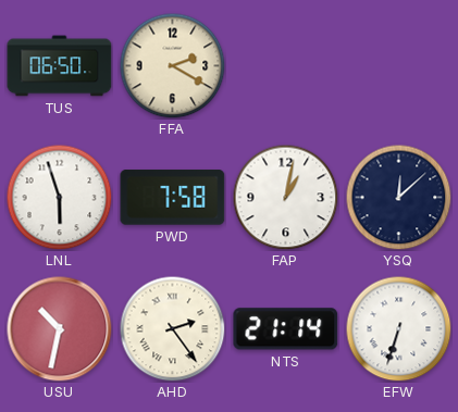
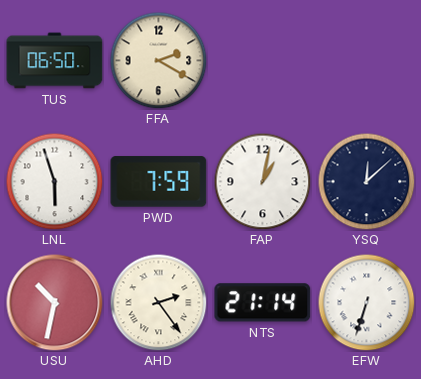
PWD: 7:58 -> 7:59
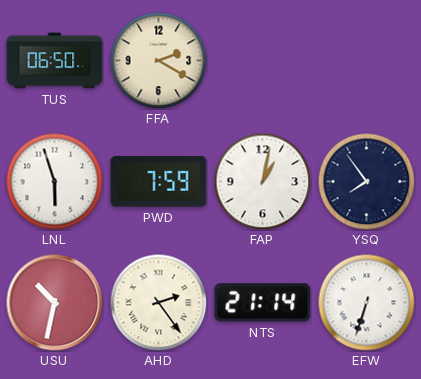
YSQ: 12:08 -> 7:54
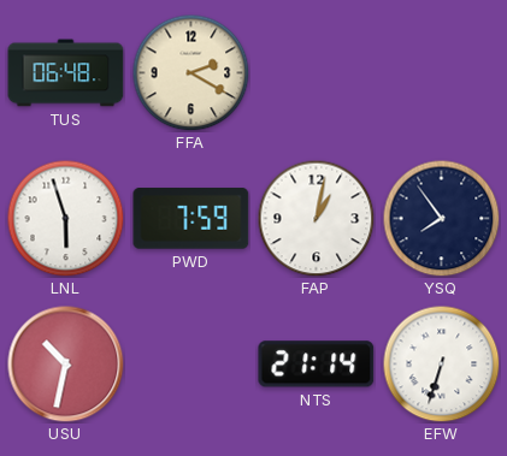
TUS: 06:50 -> 06:48
AHD: 2:24 -> none
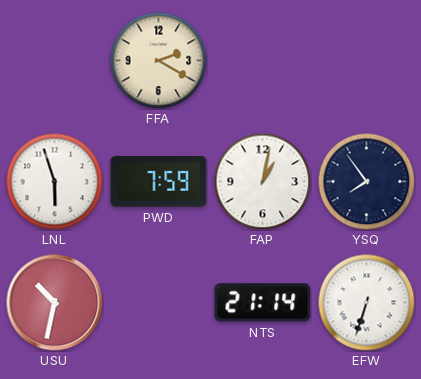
TUS: 06:48 -> none
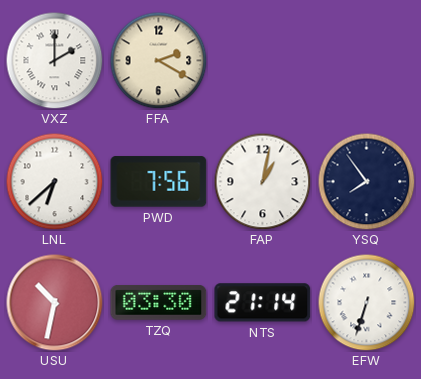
VXZ: none -> 2:00
LNL: 5:57 -> 6:38
PWD: 7:59 -> 7:56
TZQ: none -> 03:30
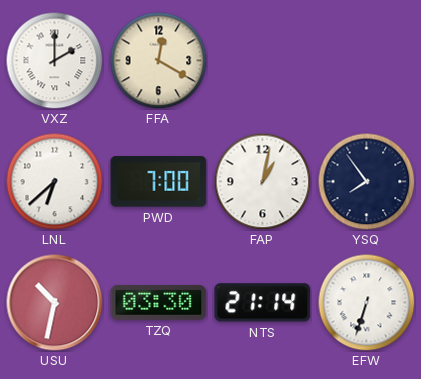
FFA: 2:20 -> 12:20
PWD: 7:56 -> 7:00
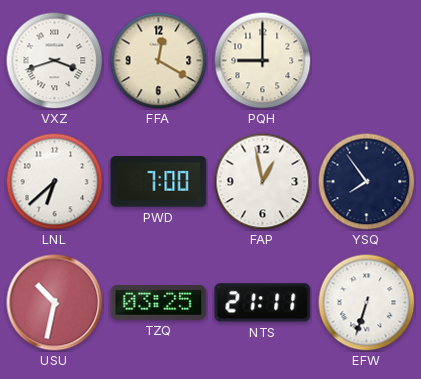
VXZ: 2:00 -> 3:42
PQH: none -> 9:00
FAP: 1:02 -> 12:58
TZQ: 03:30 -> 03:25
NTS: 21:14 -> 21:11
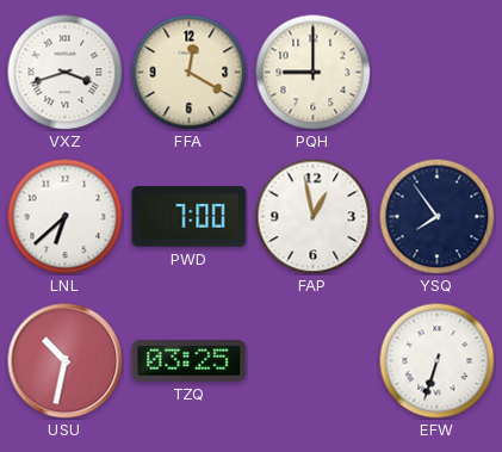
NTS: 21:11 -> none
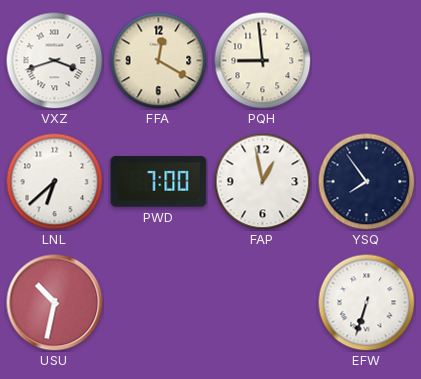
PQH: 9:00 -> 8:59
TZQ: 03:25 -> none
